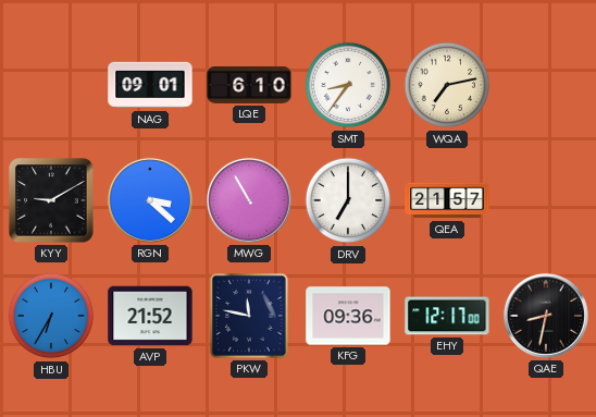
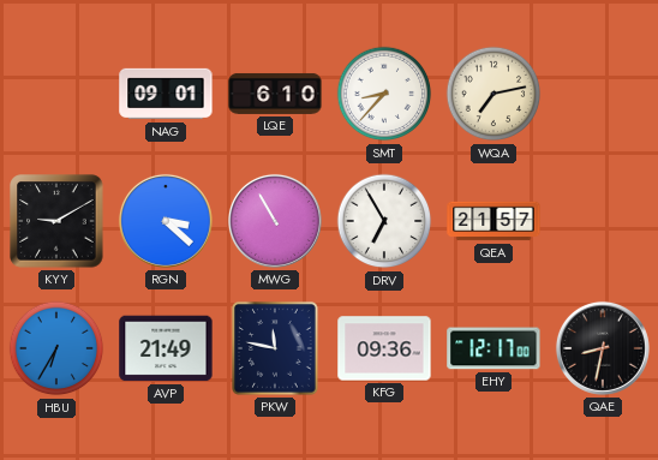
SMT: 8:36 -> 8:37
DRV: 7:00 -> 6:55
AVP: 21:52 -> 21:49
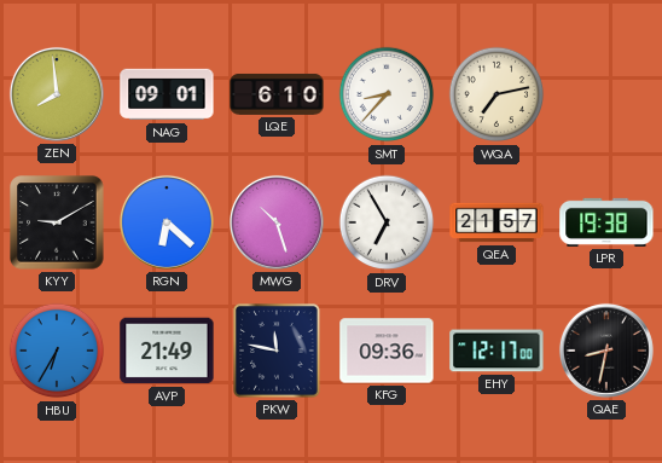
ZEN: none -> 7:59
RGN: 3:22 -> 6:22
MWG: 10:55 -> 10:27
LPR: none -> 19:38
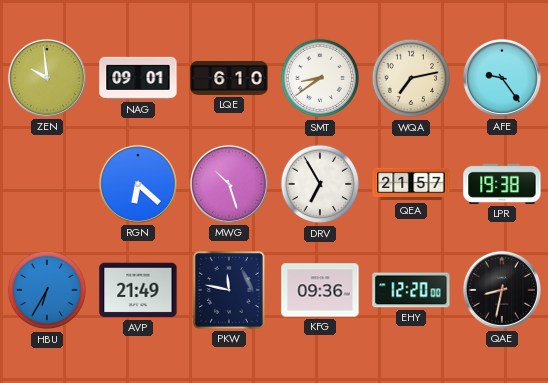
ZEN: 7:59 -> 9:59
SMT: 8:37 -> 8:39
AFE: none -> 9:24
KYY: 9:10 -> none
EHY: 12:17 -> 12:20
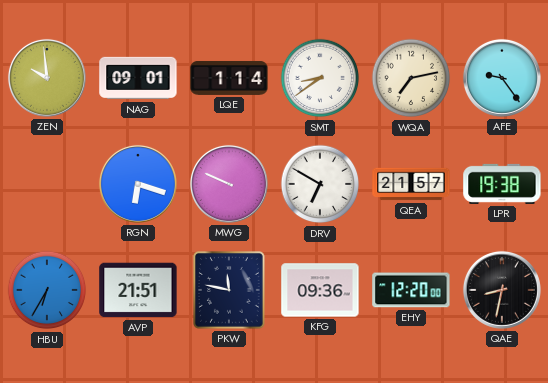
LQE: 6:10 -> 1:14
RGN: 6:22 -> 6:18
MWG: 10:27 -> 9:49
DRV: 6:55 -> 6:50
AVP: 21:49 -> 21:51
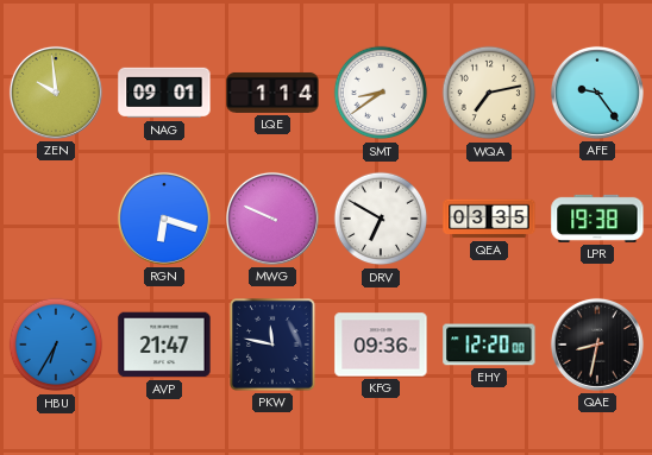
QEA: 21:57 -> 03:35
AVP: 21:51 -> 21:47
